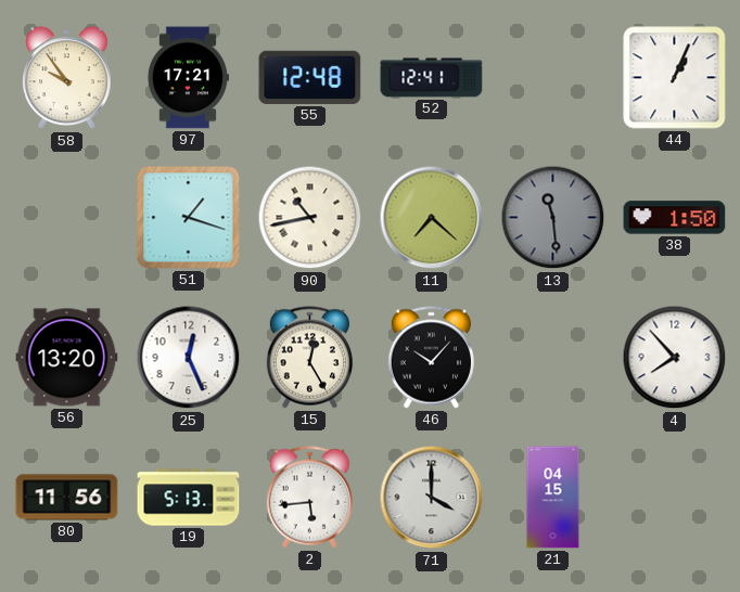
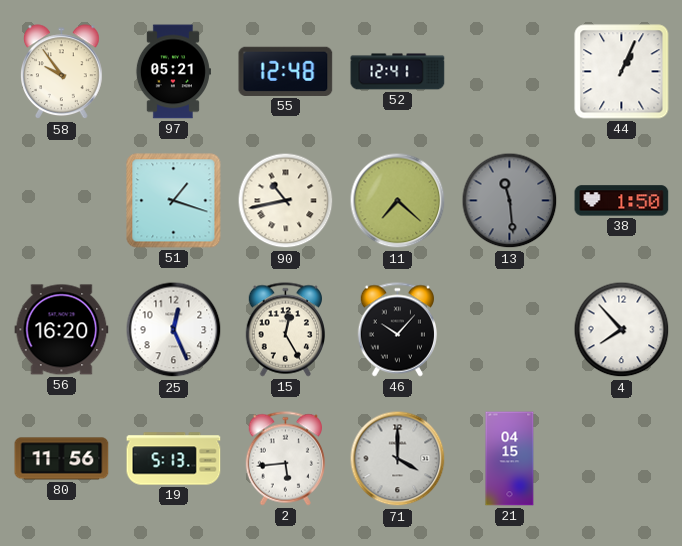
97: 17:21 -> 05:21
56: 13:20 -> 16:20
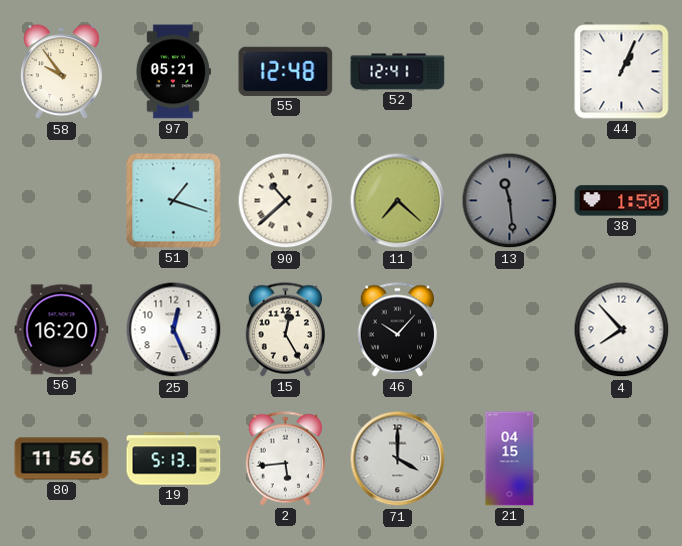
90: 10:43 -> 10:38
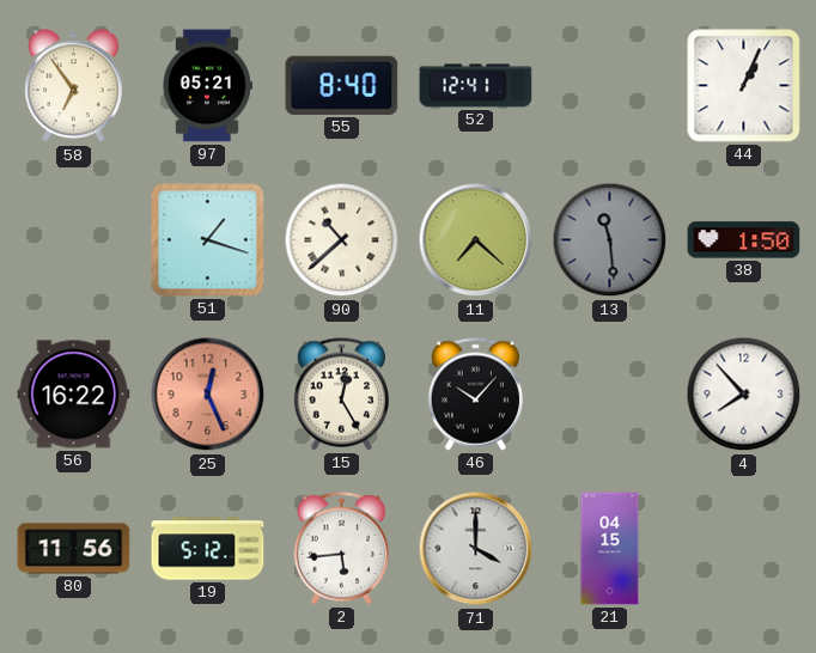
58: 9:54 -> 6:54
55: 12:48 -> 8:40
56: 16:20 -> 16:22
25 dial: white -> salmon
19: 5:13 -> 5:12
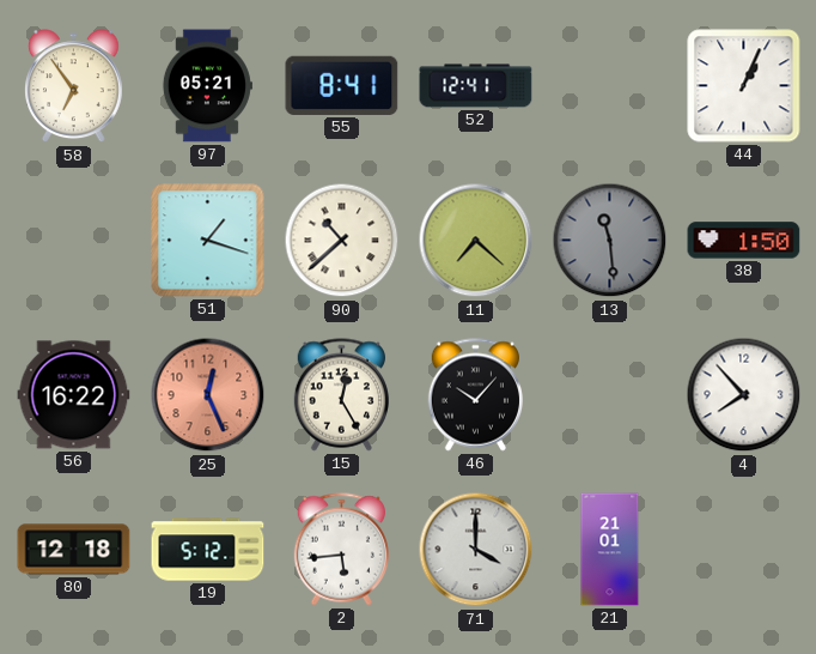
55: 8:40 -> 8:41
80: 11:56 -> 12:18
21: 04:15 -> 21:01
